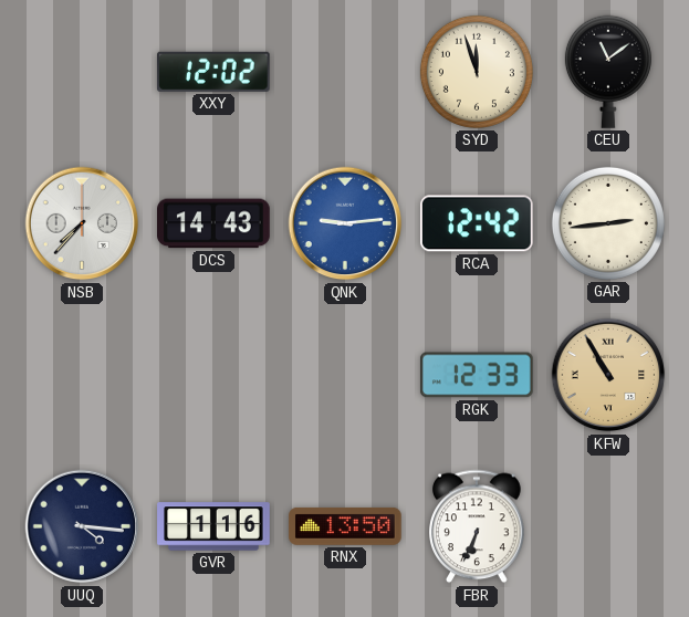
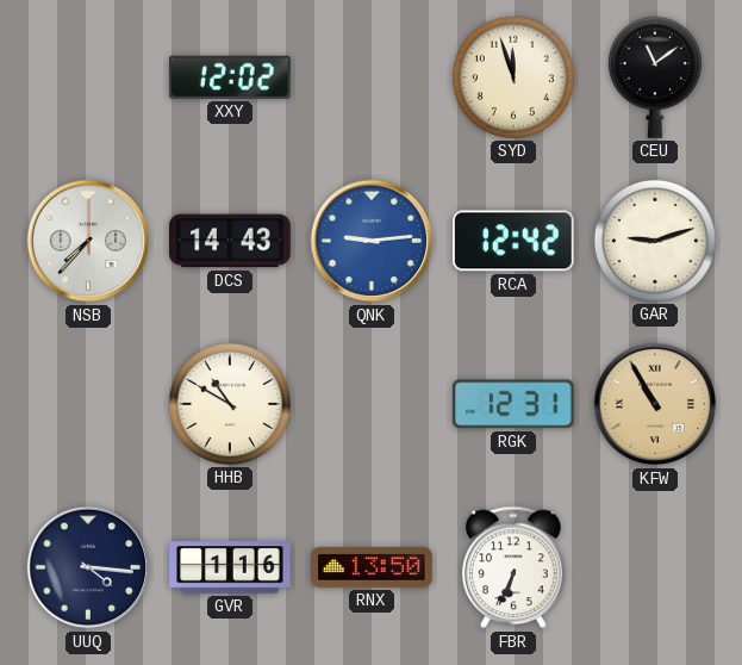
GAR: 2:44 -> 9:12
HHB: none -> 10:50
RGK: 12:33 -> 12:31
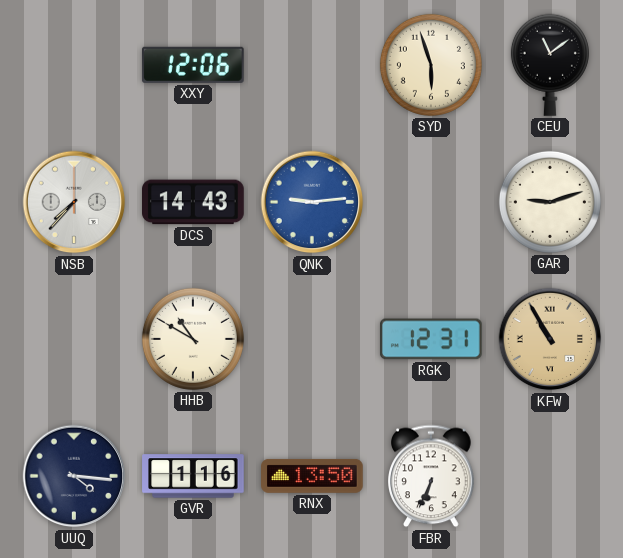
XXY: 12:02 -> 12:06
SYD: 11:57 -> 5:57
RCA: 12:42 -> none
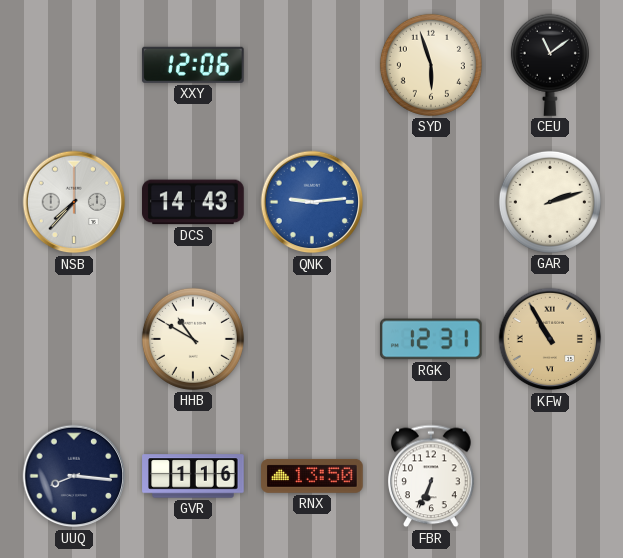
GAR: 9:12 -> 2:12
UUQ: 4:16 -> 8:16
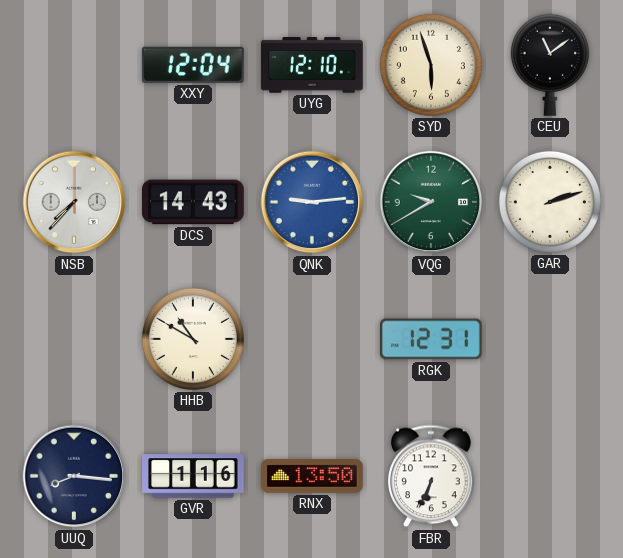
XXY: 12:06 -> 12:04
UYG: none -> 12:10
VQG: none -> 9:40
KFW: 10:55 -> none
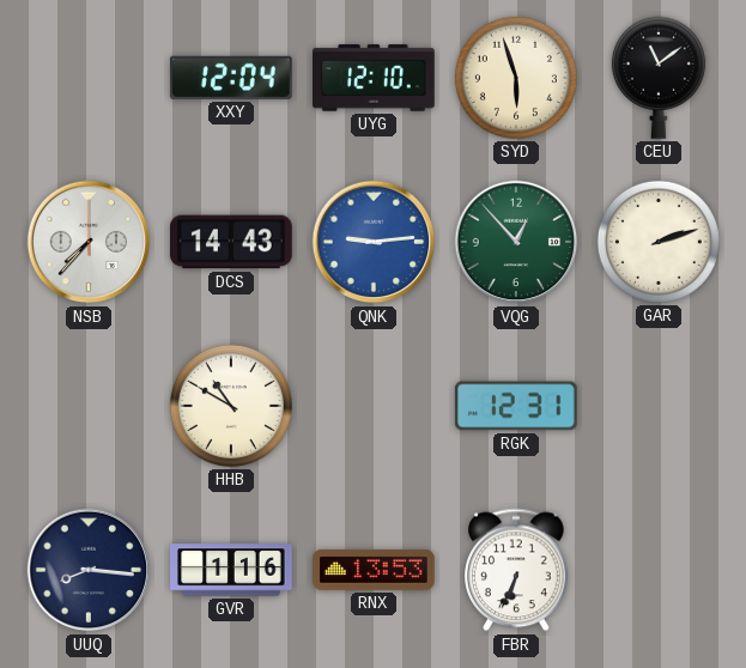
VQG: 9:40 -> 12:53
RNX: 13:50 -> 13:53
